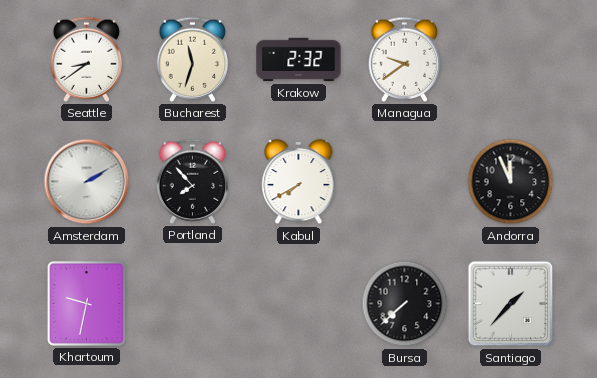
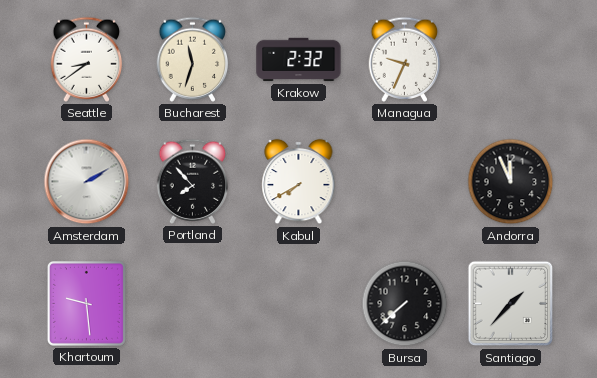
Managua: 9:39 -> 9:34
Khartoum: 9:32 -> 9:29
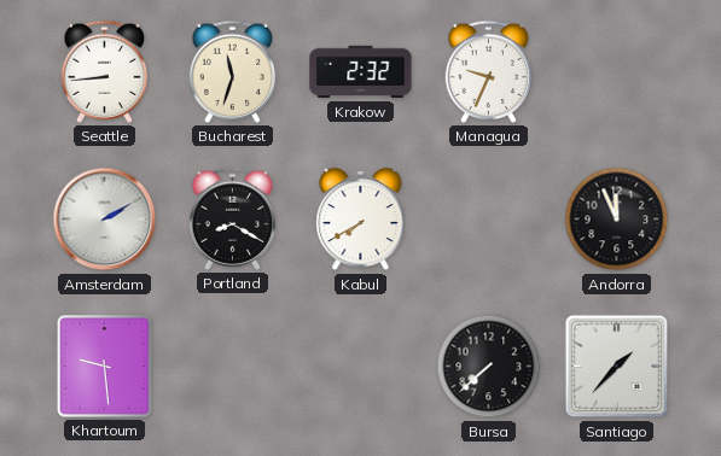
Seattle: 8:39 -> 8:44
Portland: 7:53 -> 8:20
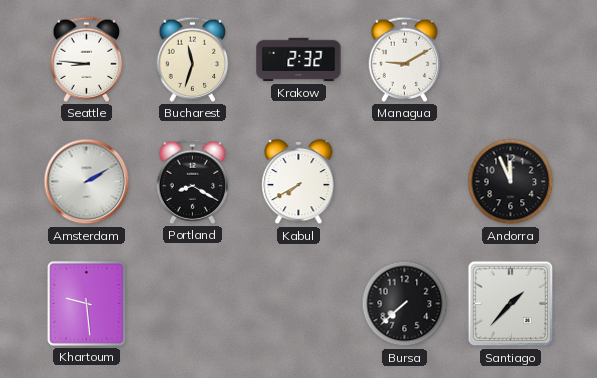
Seattle: 8:44 -> 8:46
Managua: 9:34 -> 9:10
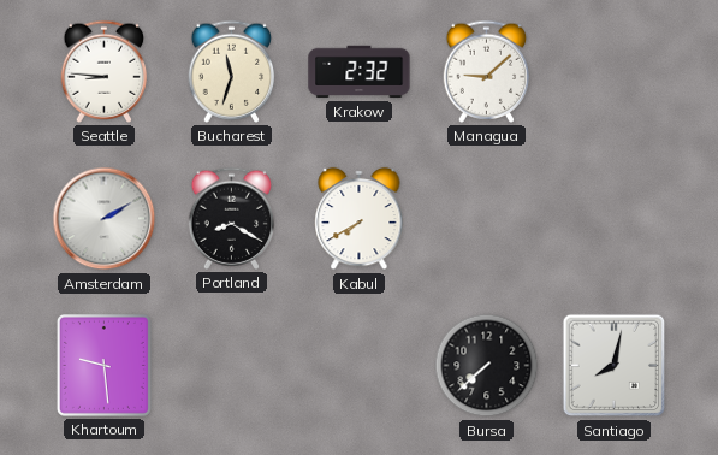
Managua: 9:10 -> 9:08
Andorra: 11:56 -> none
Santiago: 1:37 -> 8:02
